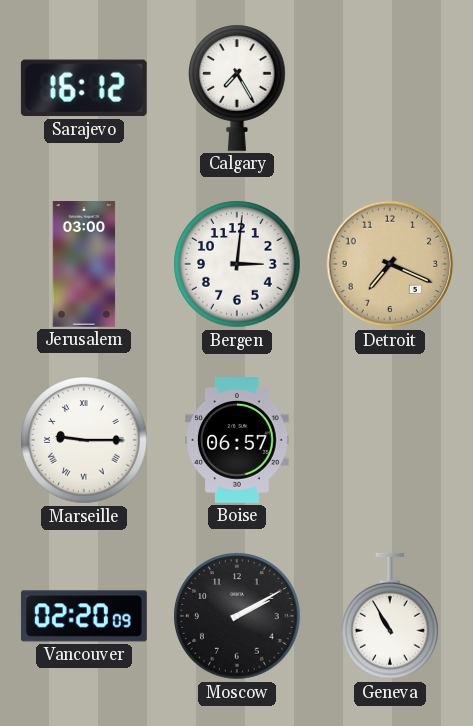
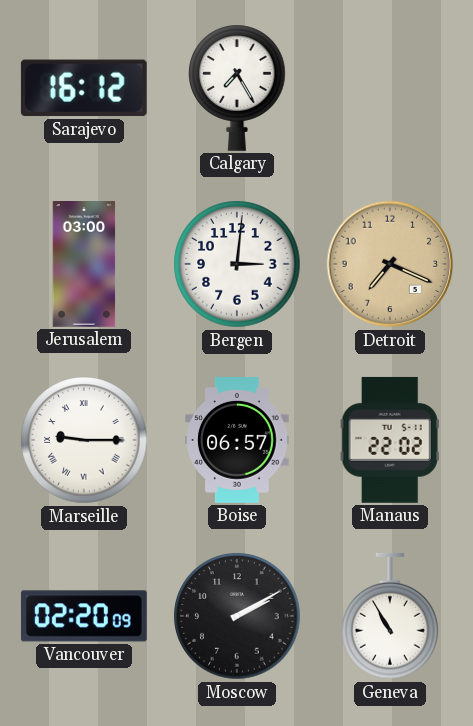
Manaus: none -> 22:02
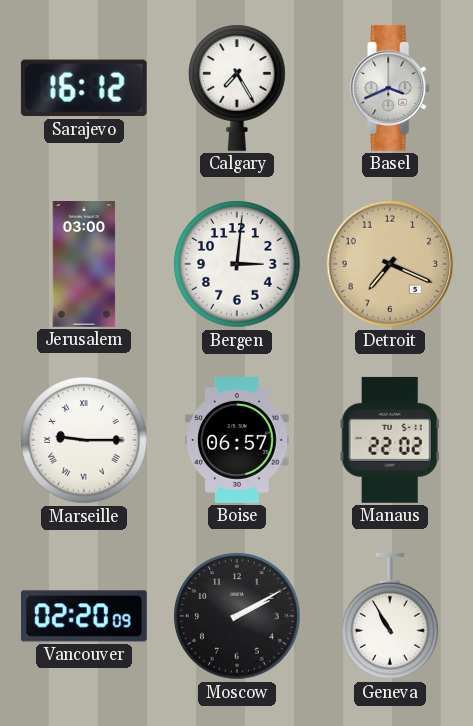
Basel: none -> 3:41
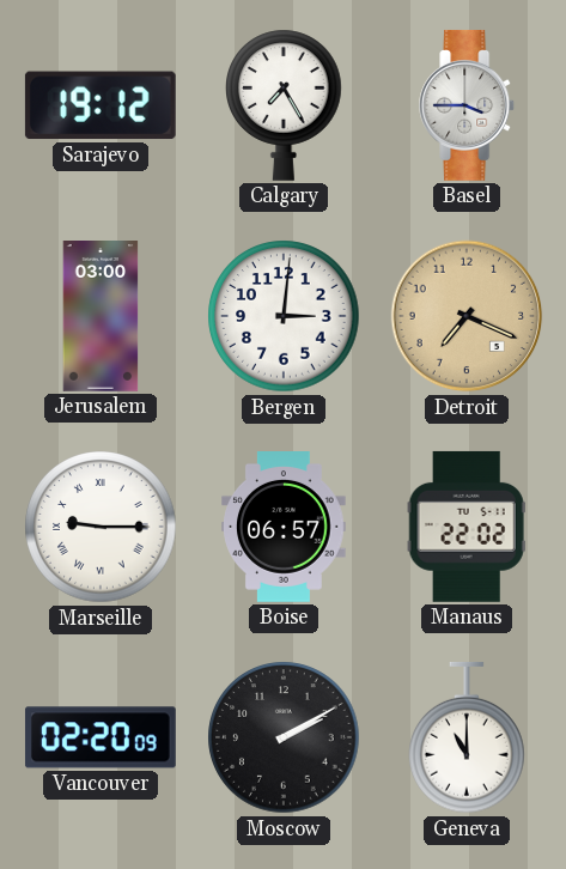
Sarajevo: 16:12 -> 19:12
Basel: 3:41 -> 3:45
Geneva: 10:55 -> 11:00
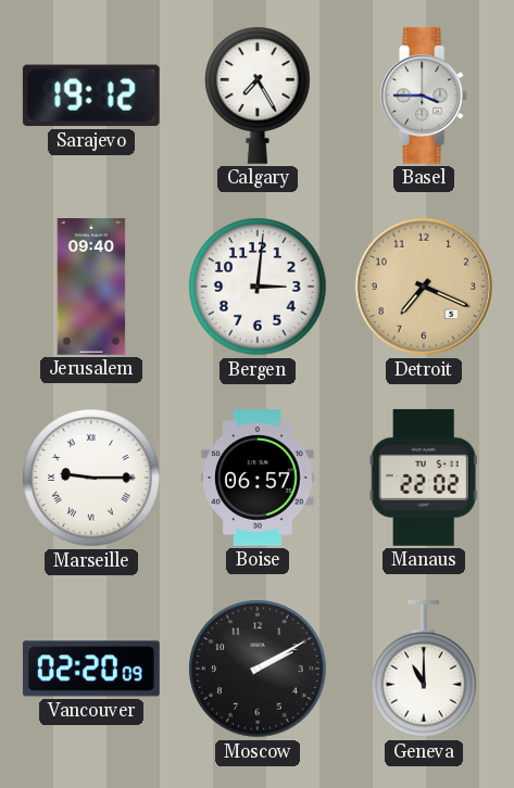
Jerusalem: 03:00 -> 09:40
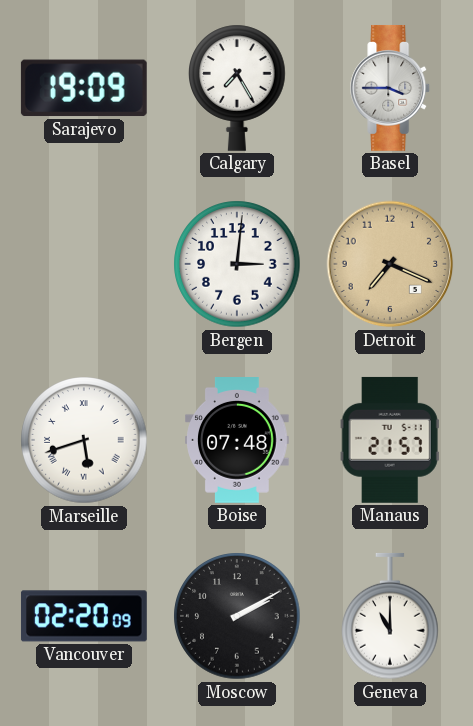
Sarajevo: 19:12 -> 19:09
Jerusalem: 09:40 -> none
Marseille: 9:15 -> 5:42
Boise: 06:57 -> 07:48
Manaus: 22:02 -> 21:57
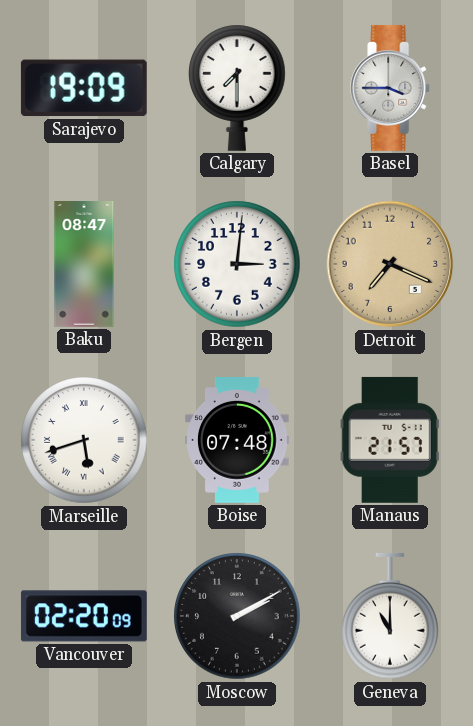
Calgary: 7:25 -> 7:30
Baku: none -> 08:47
